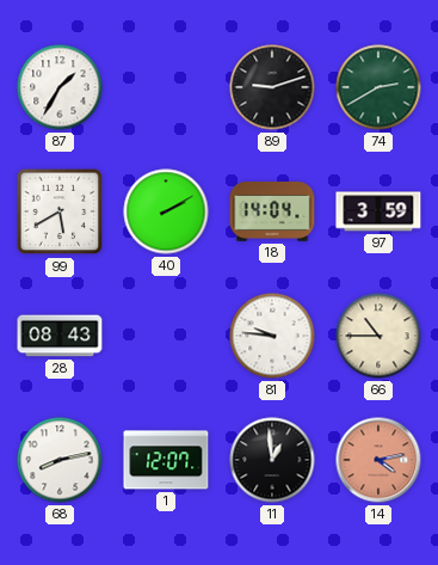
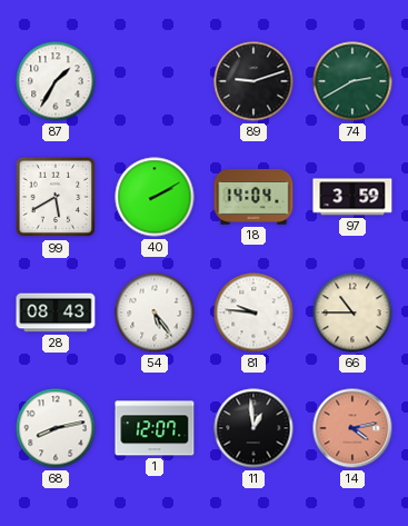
54: none -> 5:24
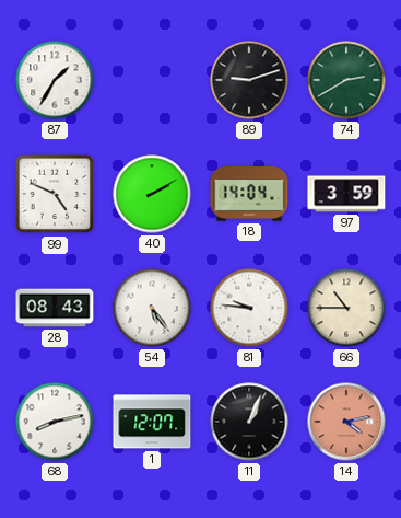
99: 5:40 -> 4:49
11: 12:59 -> 1:04
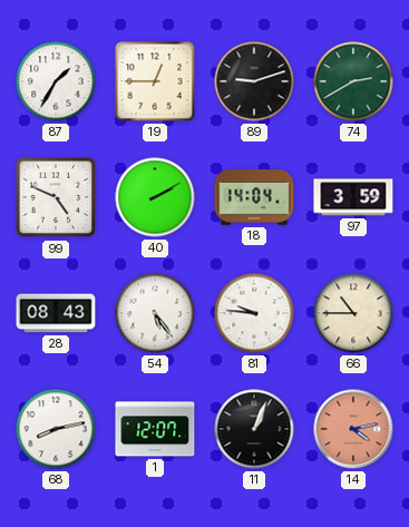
19: none -> 12:45
